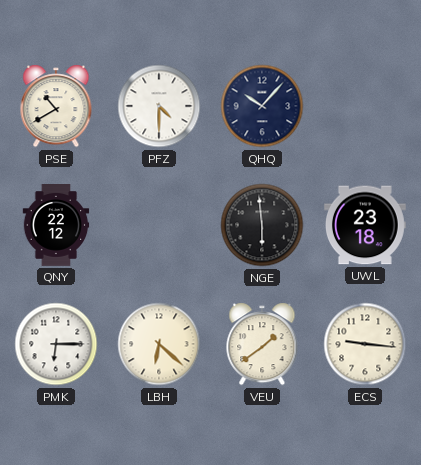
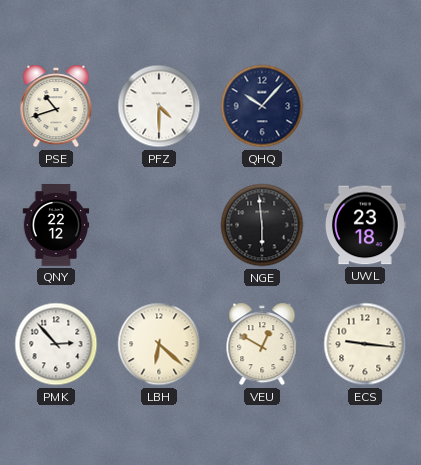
PSE: 10:40 -> 10:42
PMK: 6:15 -> 2:53
VEU: 1:39 -> 12:50
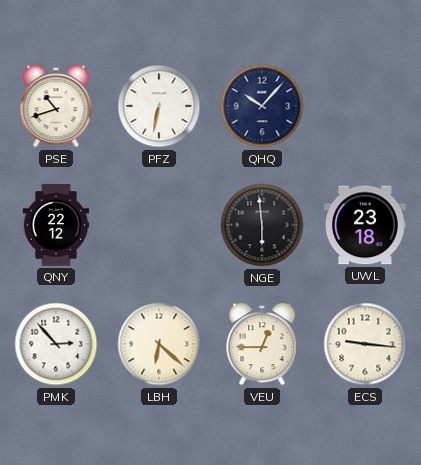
PFZ: 4:30 -> 6:32
VEU: 12:50 -> 12:45
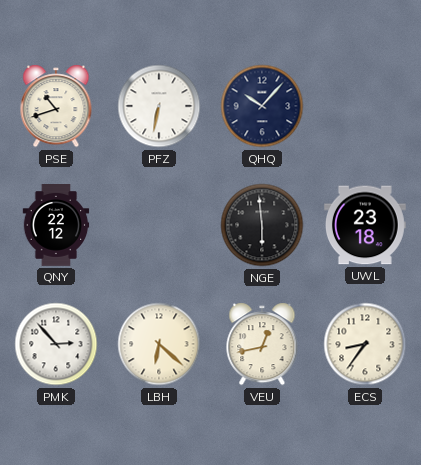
VEU: 12:45 -> 12:43
ECS: 9:16 -> 8:36
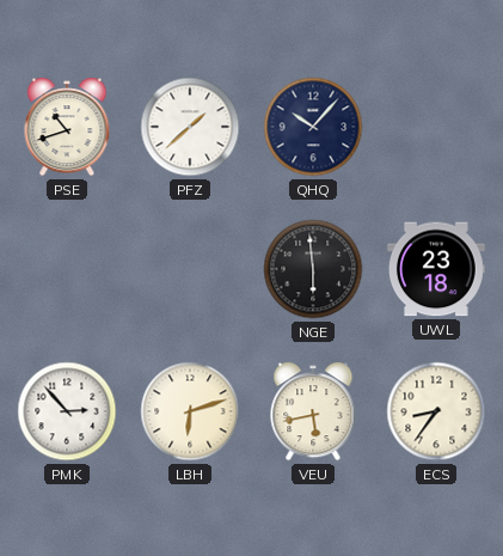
PFZ: 6:32 -> 1:38
QNY: 22:12 -> none
LBH: 6:22 -> 6:12
VEU: 12:43 -> 5:43
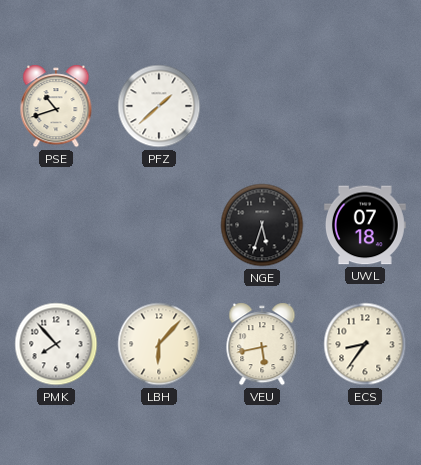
QHQ: 10:07 -> none
NGE: 5:59 -> 5:33
UWL: 23:18 -> 07:18
PMK: 2:53 -> 7:53
LBH: 6:12 -> 6:07
